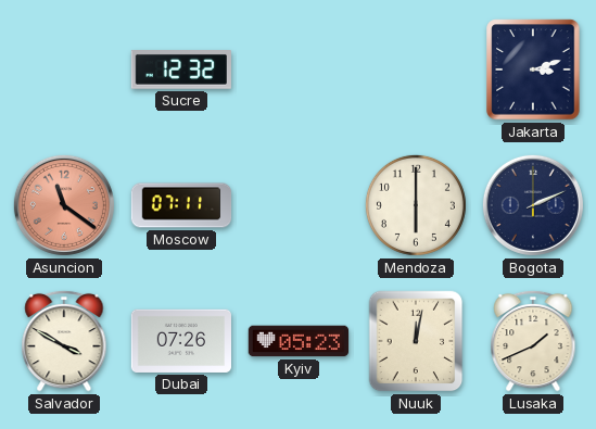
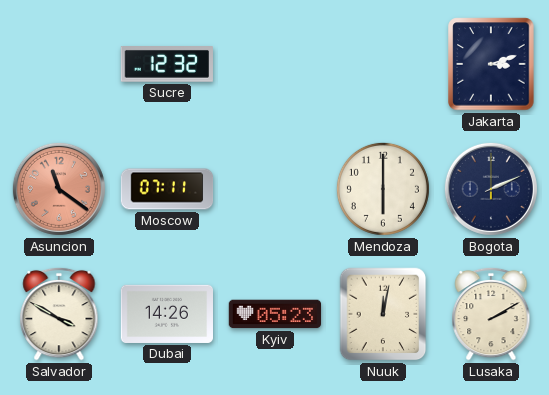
Dubai: 07:26 -> 14:26
Lusaka: 1:41 -> 2:10
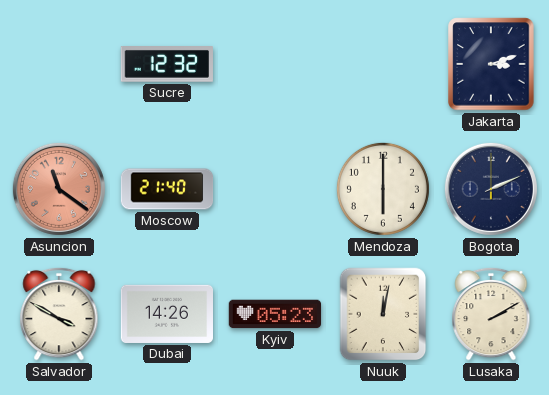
Moscow: 07:11 -> 21:40
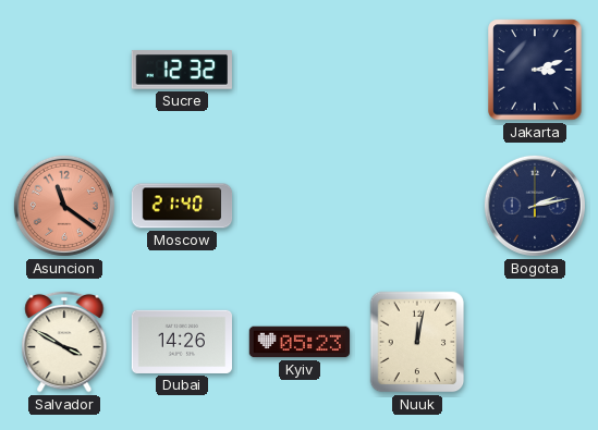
Mendoza: 6:00 -> none
Bogota: 2:11 -> 2:13
Lusaka: 2:10 -> none
